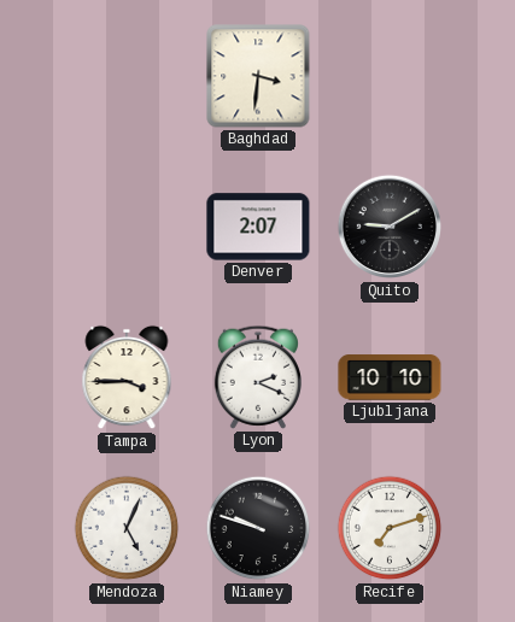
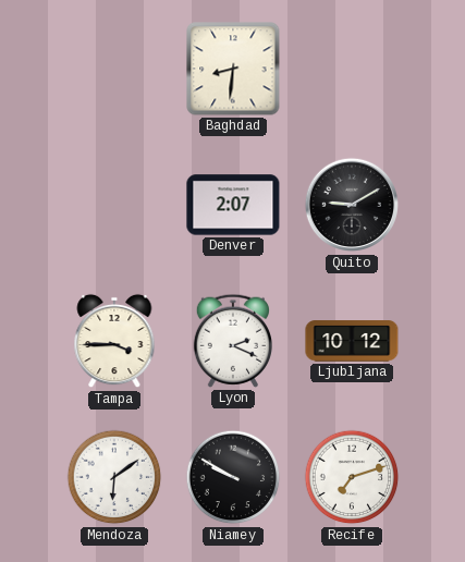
Baghdad: 3:31 -> 8:31
Ljubljana: 10:10 -> 10:12
Mendoza: 5:04 -> 6:09
Niamey: 9:48 -> 9:50
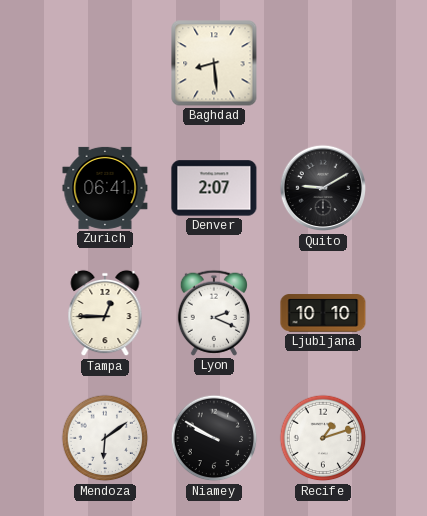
Baghdad: 8:31 -> 8:29
Zurich: none -> 06:41
Tampa: 3:45 -> 12:45
Ljubljana: 10:12 -> 10:10
Recife: 7:12 -> 1:12
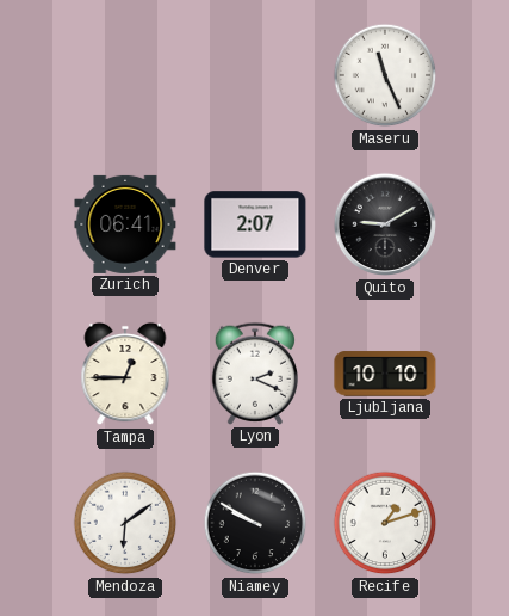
Baghdad: 8:29 -> none
Maseru: none -> 11:26
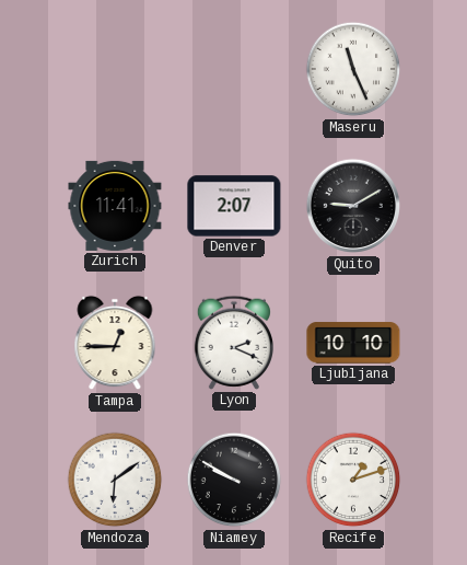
Zurich: 06:41 -> 11:41
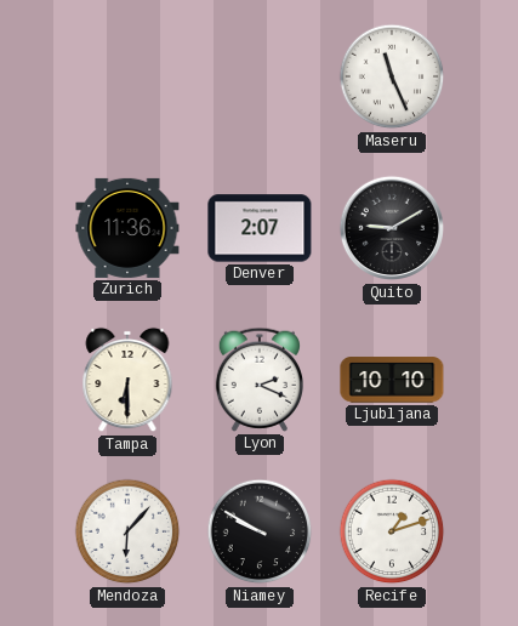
Zurich: 11:41 -> 11:36
Tampa: 12:45 -> 6:30
Mendoza: 6:09 -> 6:07
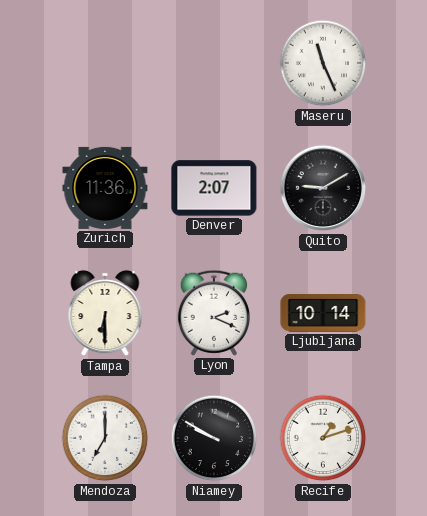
Ljubljana: 10:10 -> 10:14
Mendoza: 6:07 -> 7:00
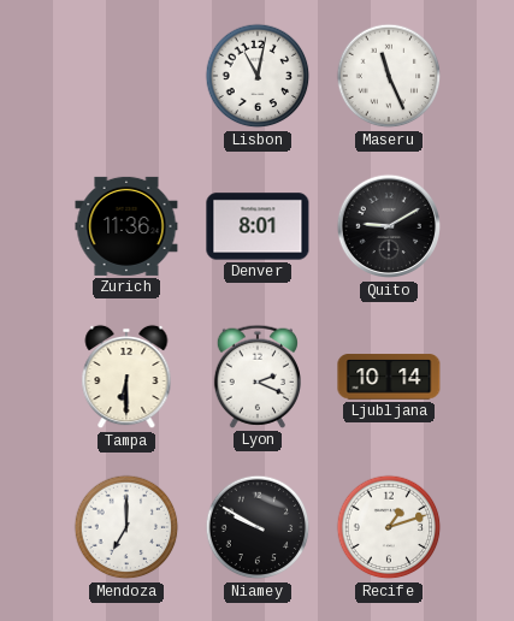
Lisbon: none -> 11:02
Denver: 2:07 -> 8:01
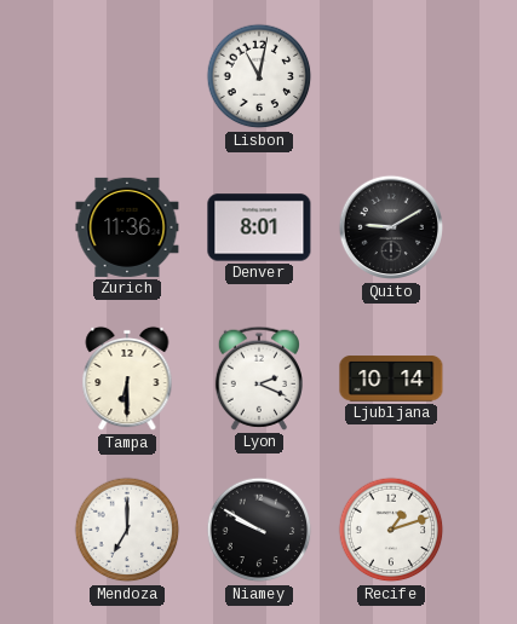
Maseru: 11:26 -> none
